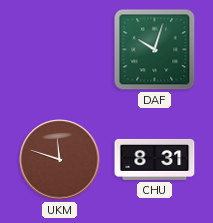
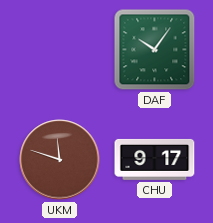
DAF: 10:03 -> 10:06
CHU: 8:31 -> 9:17
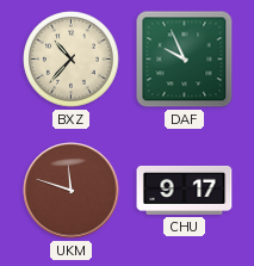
BXZ: none -> 10:37
DAF: 10:06 -> 9:56
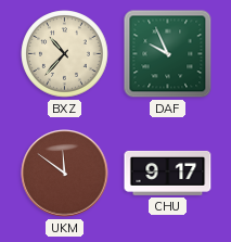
UKM: 11:48 -> 11:51
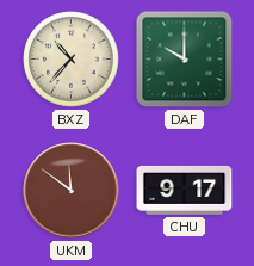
DAF: 9:56 -> 10:00
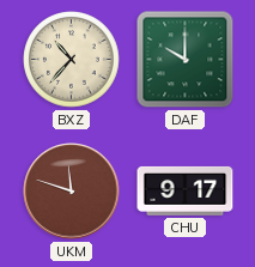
UKM: 11:51 -> 11:48
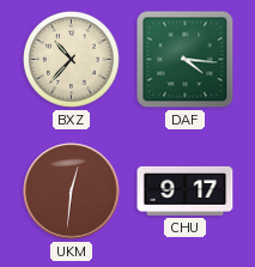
DAF: 10:00 -> 4:16
UKM: 11:48 -> 12:31
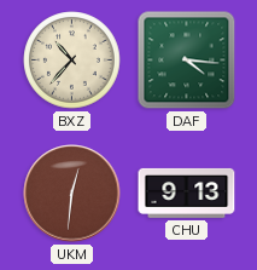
CHU: 9:17 -> 9:13
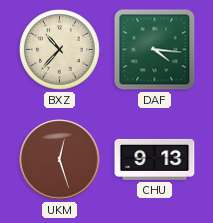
UKM: 12:31 -> 12:27
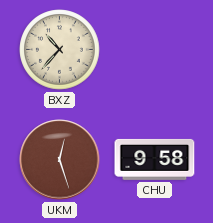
DAF: 4:16 -> none
CHU: 9:13 -> 9:58
